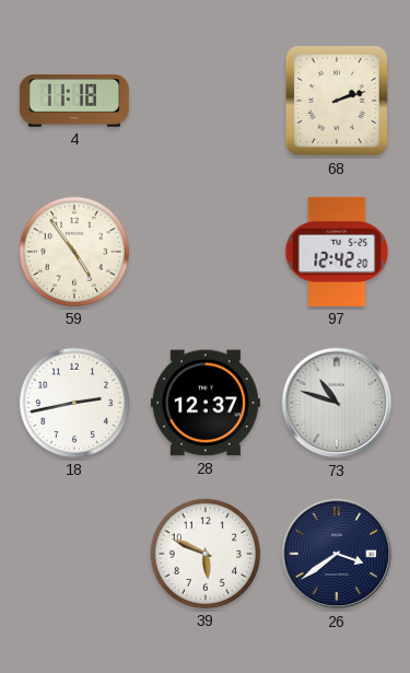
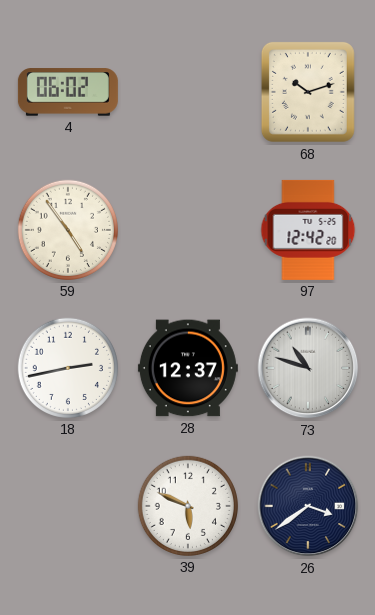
4: 11:18 -> 06:02
68: 2:12 -> 10:12
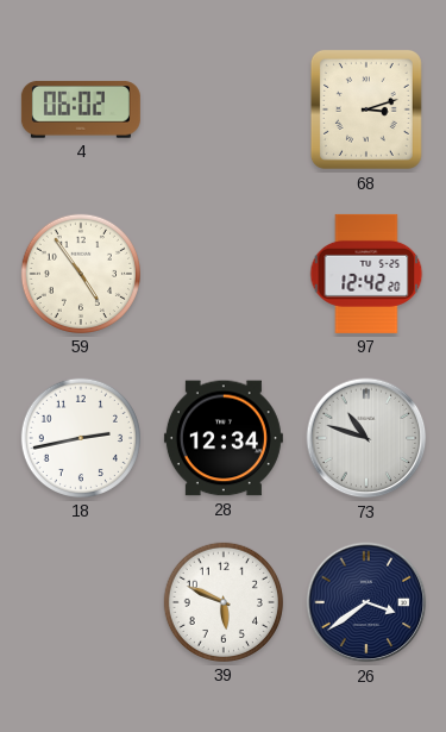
68: 10:12 -> 3:12
28: 12:37 -> 12:34
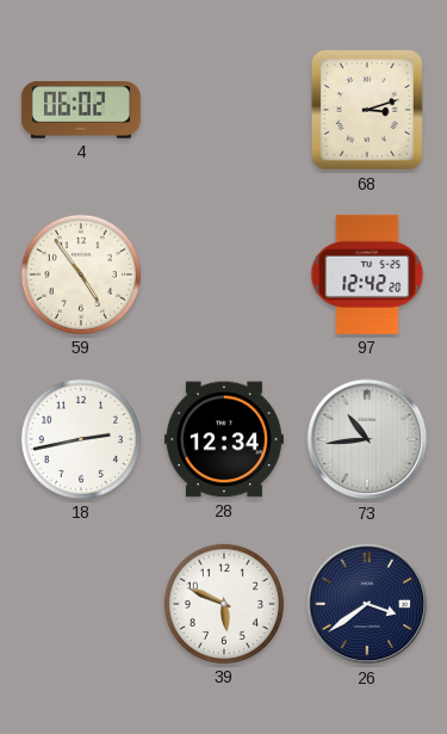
73: 10:48 -> 10:44
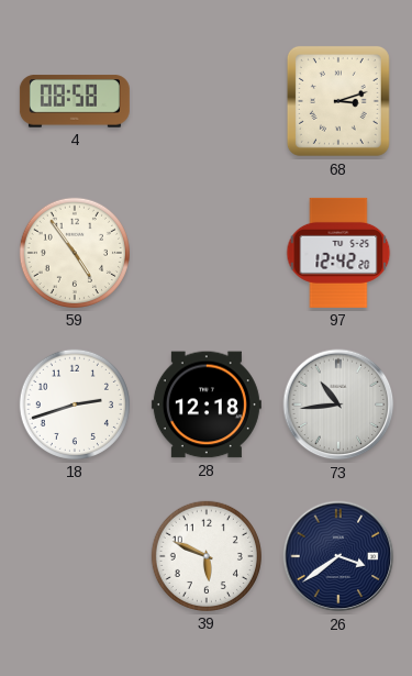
4: 06:02 -> 08:58
18: 2:43 -> 2:42
28: 12:34 -> 12:18
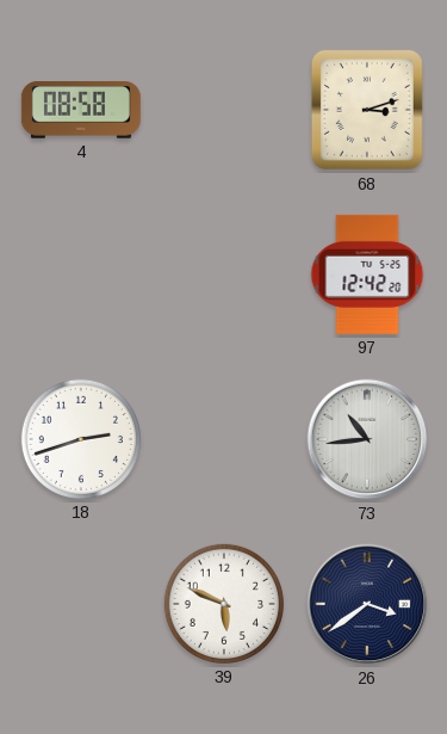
59: 4:54 -> none
28: 12:18 -> none
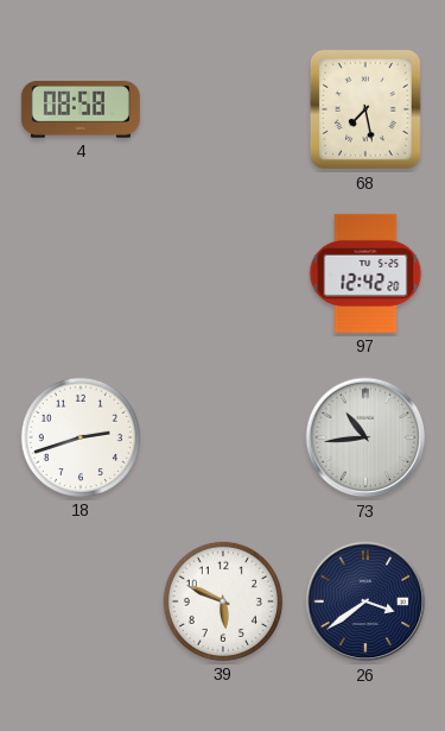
68: 3:12 -> 7:28
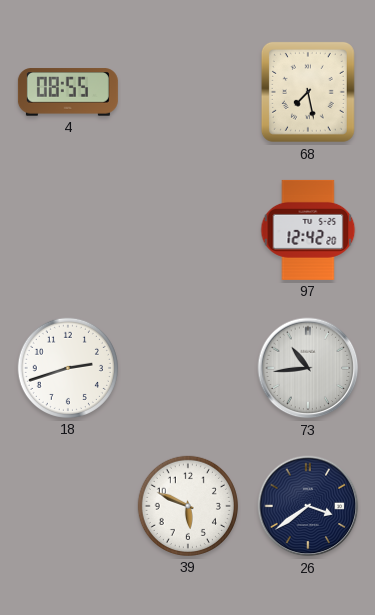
4: 08:58 -> 08:55
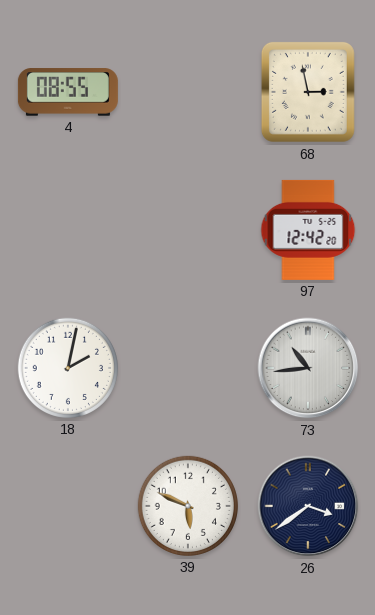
68: 7:28 -> 2:58
18: 2:42 -> 2:02
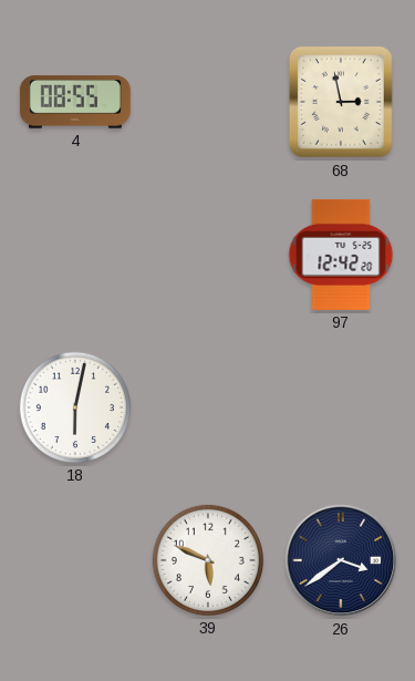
18: 2:02 -> 6:02
73: 10:44 -> none
